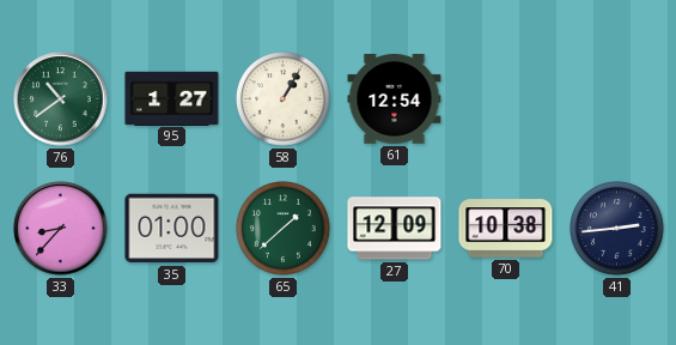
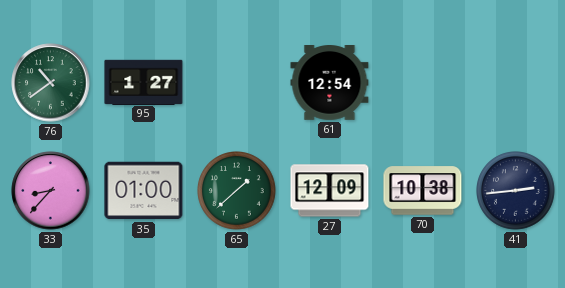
58: 1:05 -> none
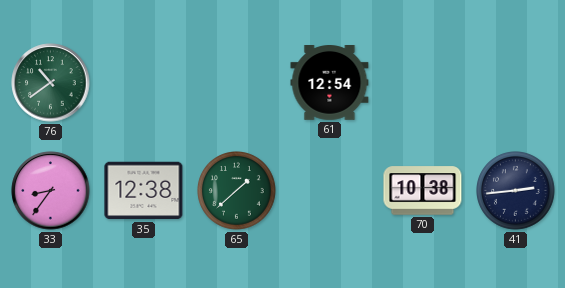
95: 1:27 -> none
33: 8:37 -> 8:36
35: 01:00 -> 12:38
27: 12:09 -> none
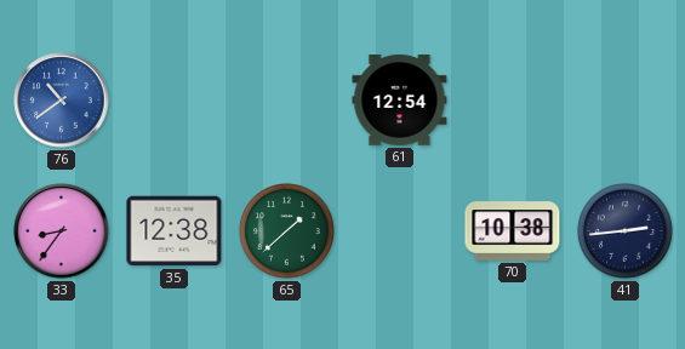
76 dial: green -> blue
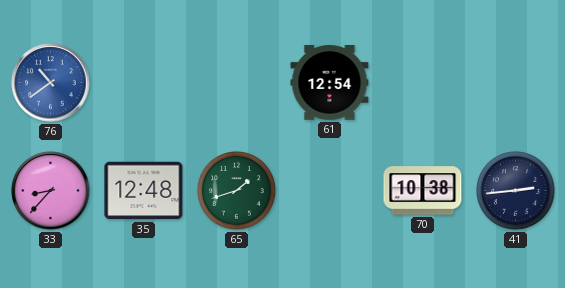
33: 8:36 -> 8:37
35: 12:38 -> 12:48
65: 1:38 -> 1:42
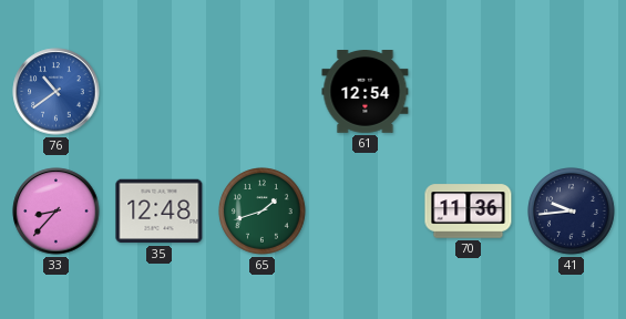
70: 10:38 -> 11:36
41: 2:44 -> 9:44
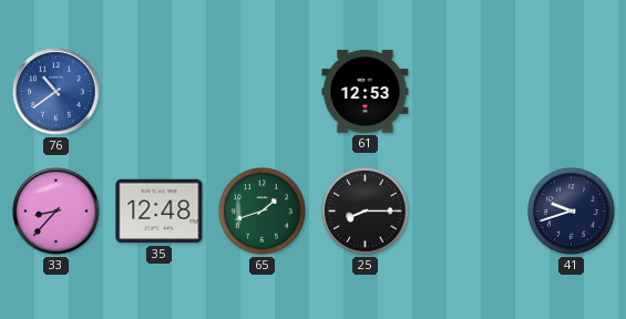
61: 12:54 -> 12:53
25: none -> 8:15
70: 11:36 -> none
41: 9:44 -> 9:42
